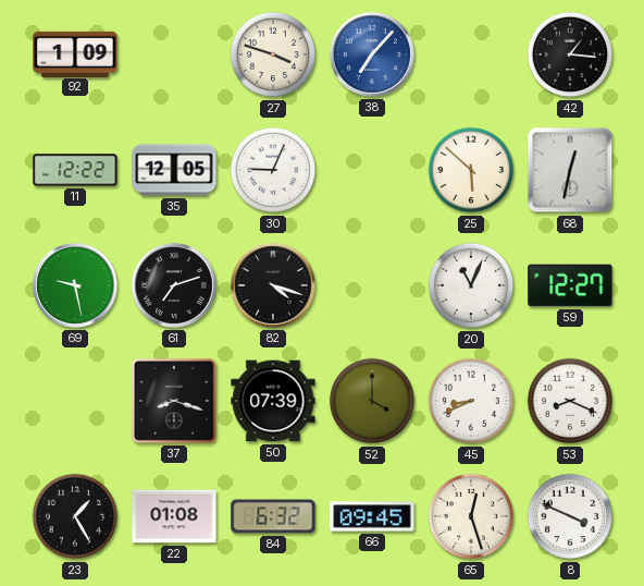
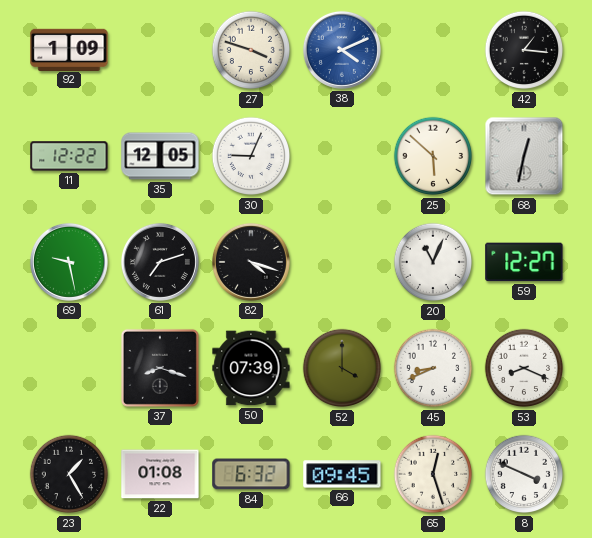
38: 7:07 -> 4:11
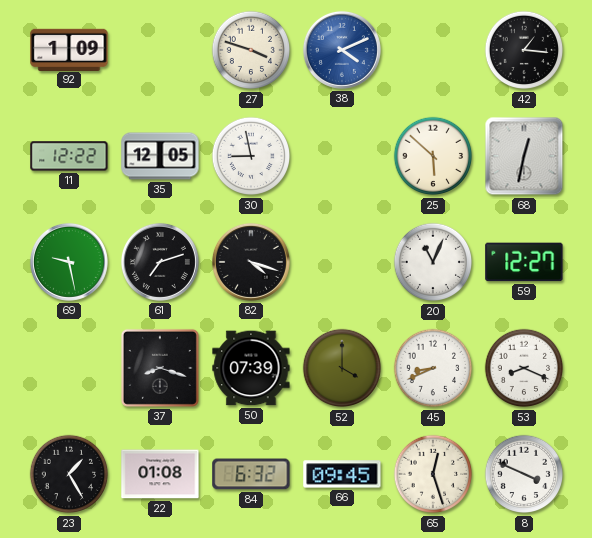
30: 9:04 -> 8:58
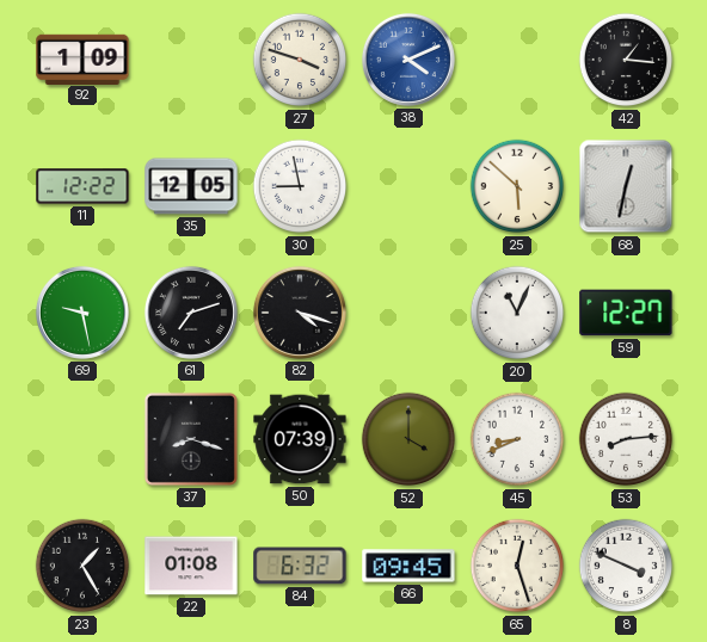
53: 8:19 -> 8:14
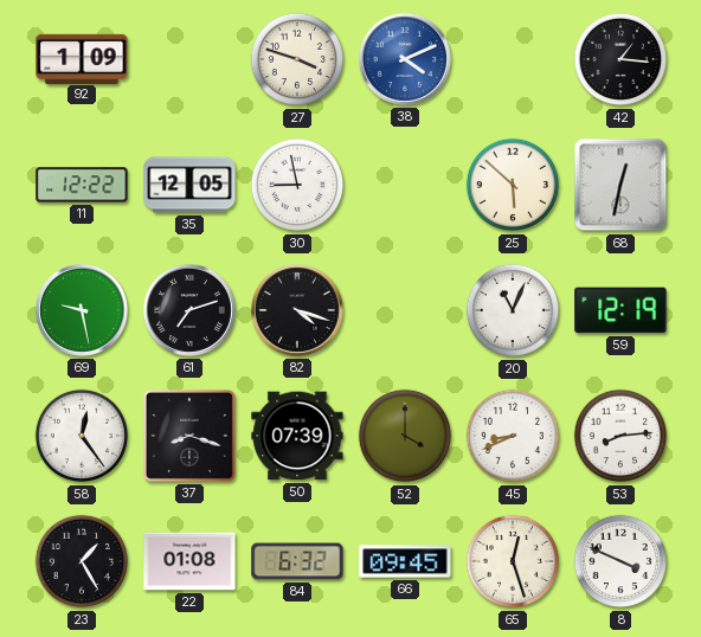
59: 12:27 -> 12:19
58: none -> 12:24
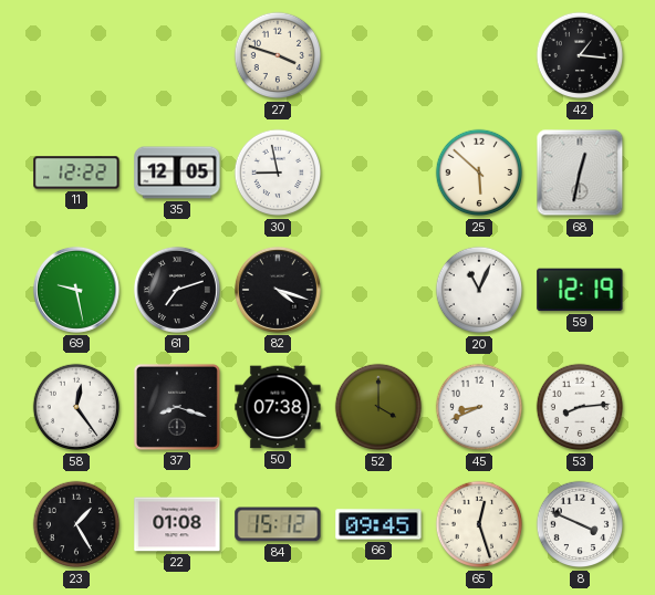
92: 1:09 -> none
38: 4:11 -> none
50: 07:39 -> 07:38
84: 6:32 -> 15:12
